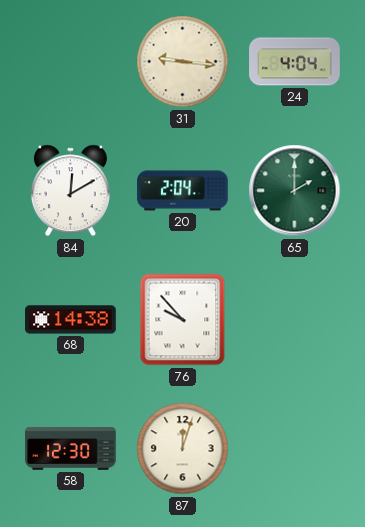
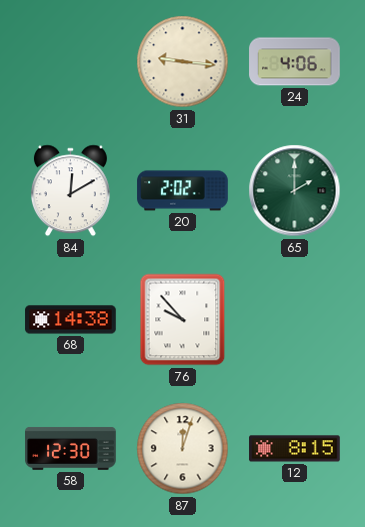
24: 4:04 -> 4:06
20: 2:04 -> 2:02
12: none -> 8:15
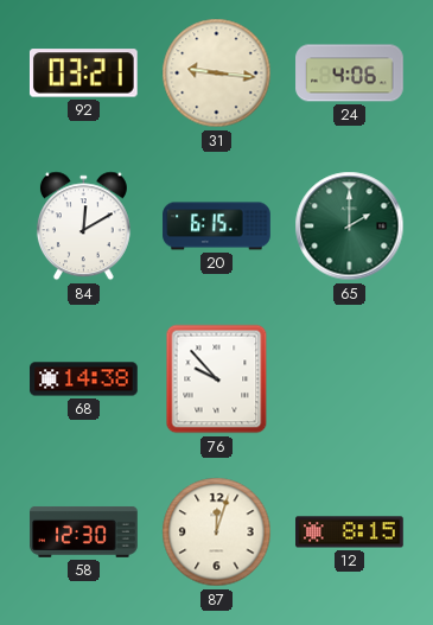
92: none -> 03:21
20: 2:02 -> 6:15
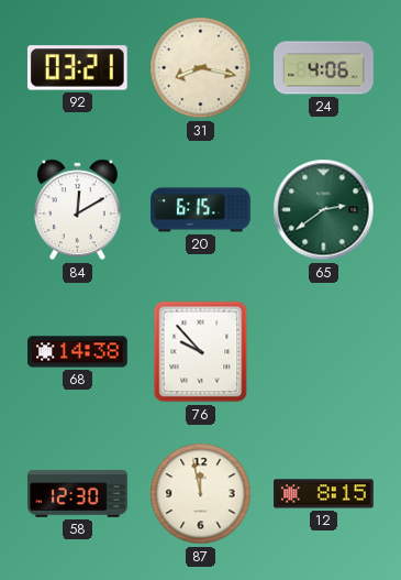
31: 9:16 -> 8:17
65: 2:00 -> 2:39
87: 12:03 -> 11:58
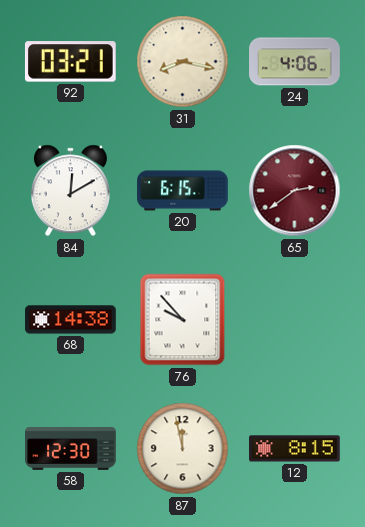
65 dial: green -> burgundy
